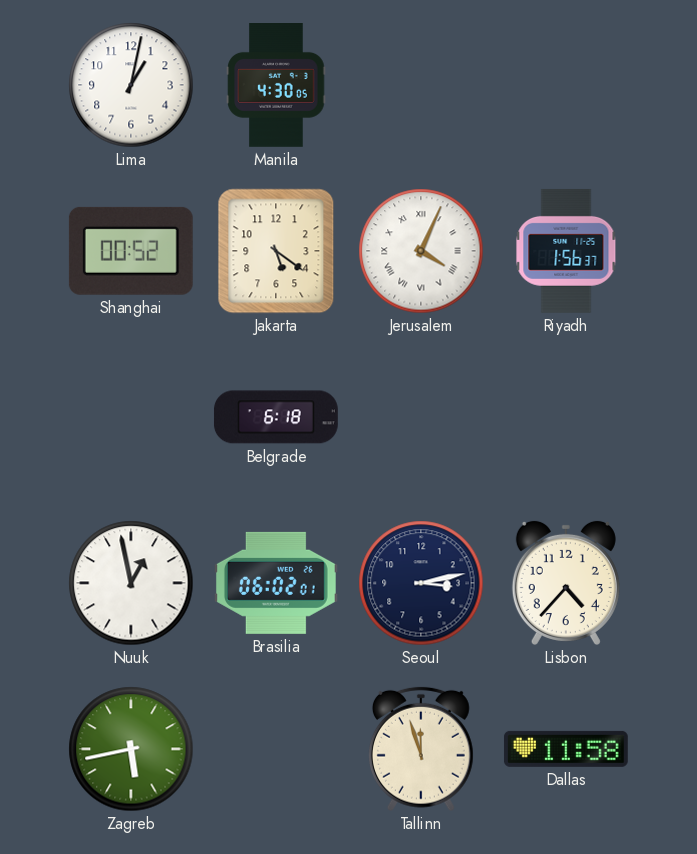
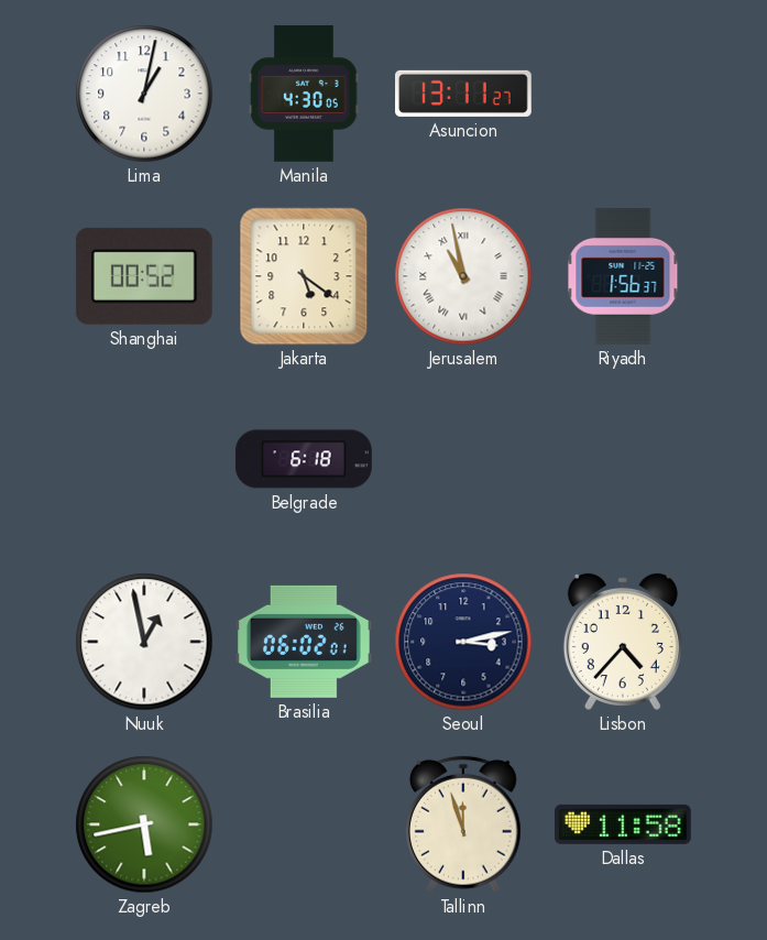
Asuncion: none -> 13:11
Jerusalem: 4:04 -> 10:58
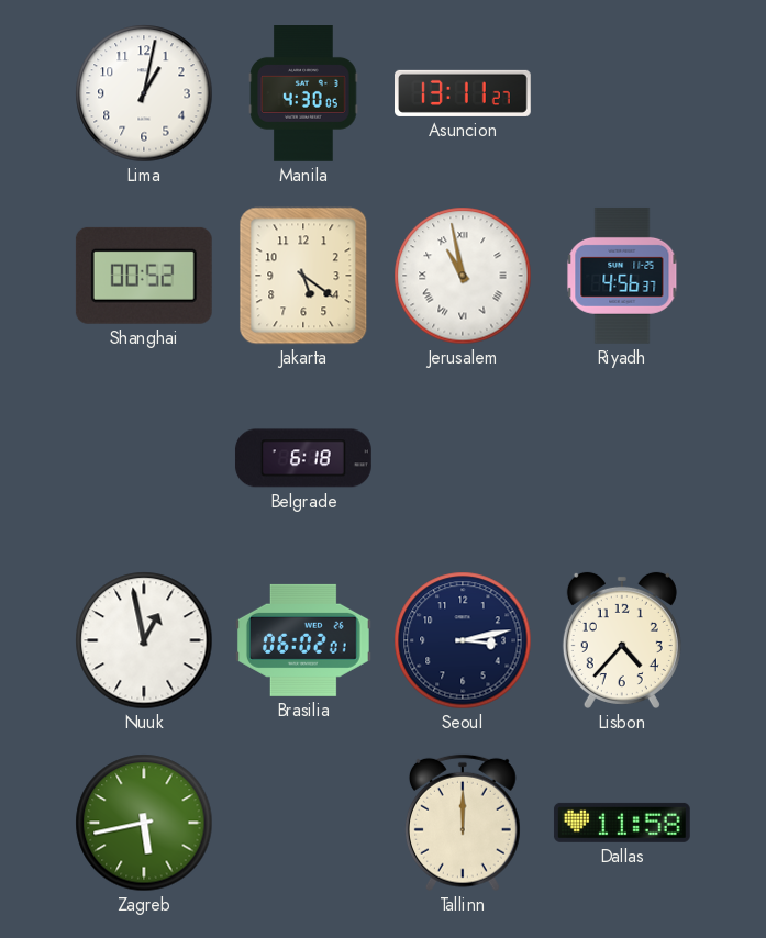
Riyadh: 1:56 -> 4:56
Tallinn: 11:57 -> 12:00
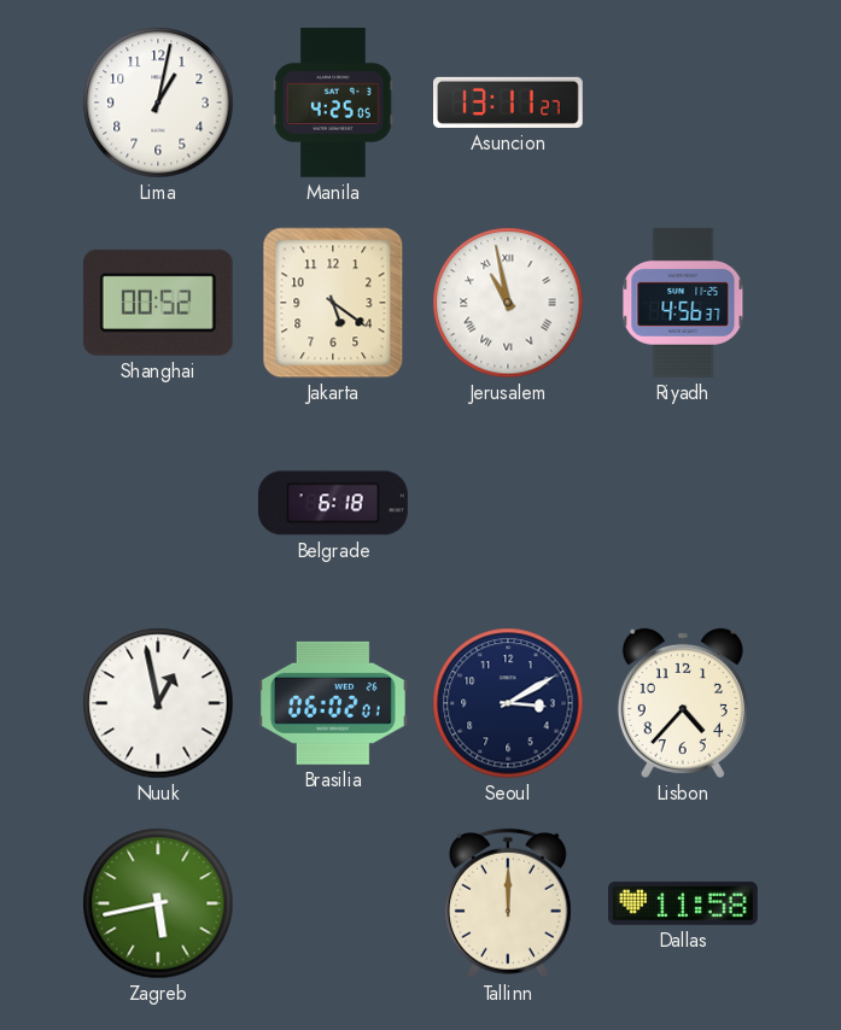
Manila: 4:30 -> 4:25
Seoul: 3:13 -> 3:10
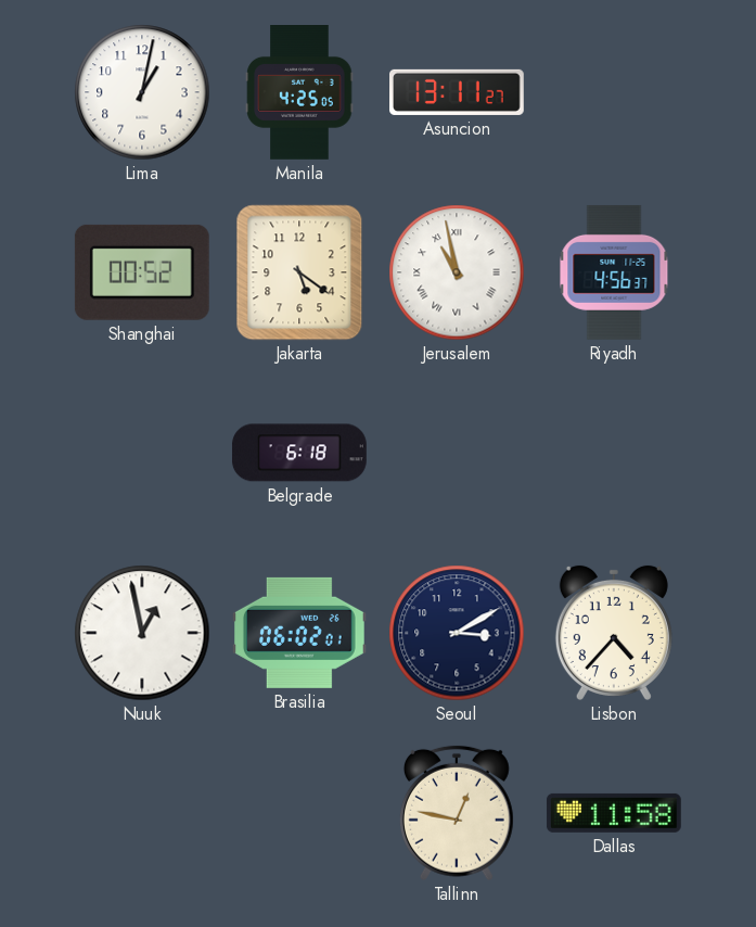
Zagreb: 5:43 -> none
Tallinn: 12:00 -> 12:47
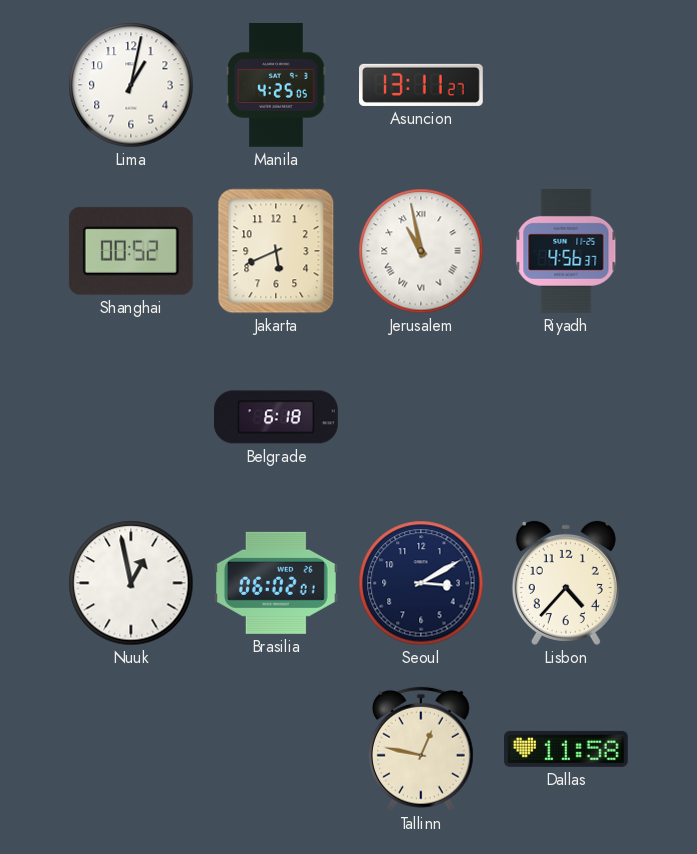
Jakarta: 5:21 -> 5:41
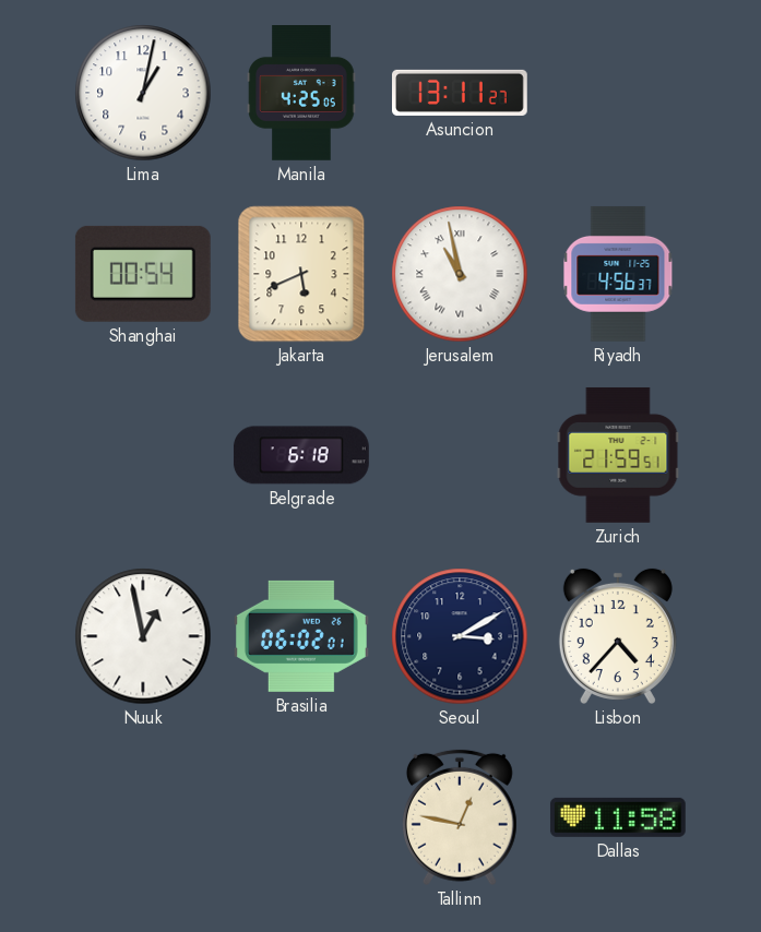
Shanghai: 00:52 -> 00:54
Zurich: none -> 21:59
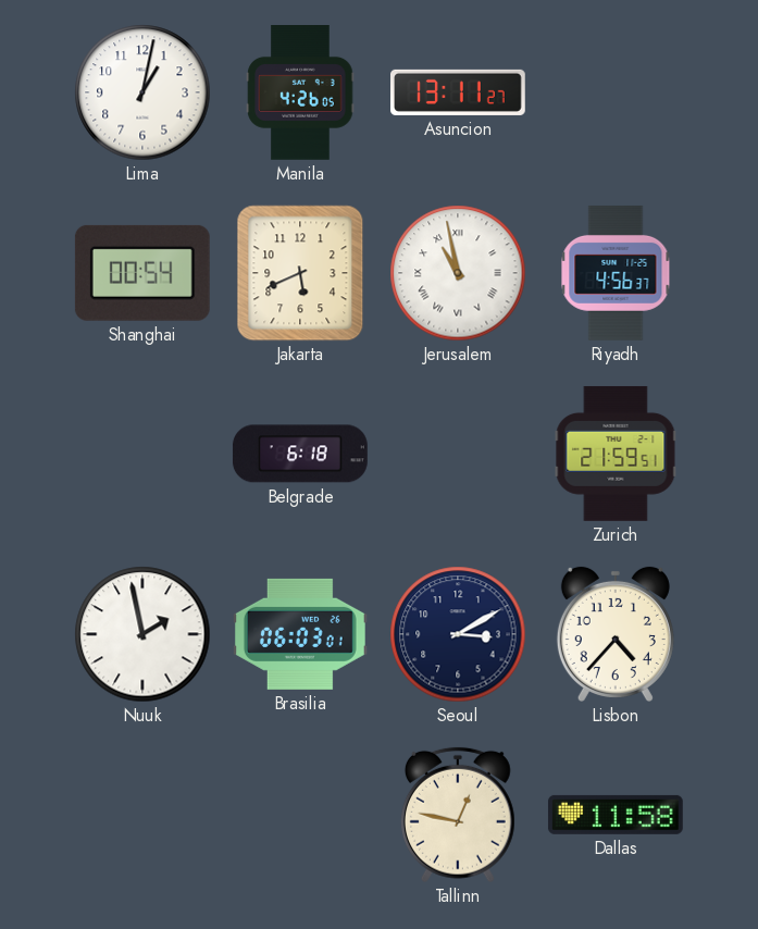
Manila: 4:25 -> 4:26
Nuuk: 12:58 -> 1:58
Brasilia: 06:02 -> 06:03
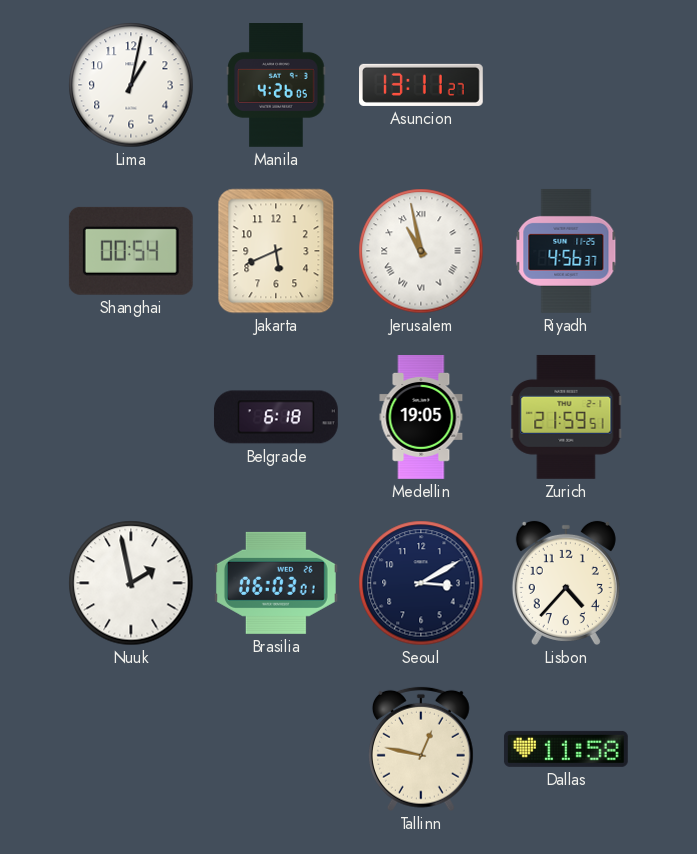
Medellin: none -> 19:05
